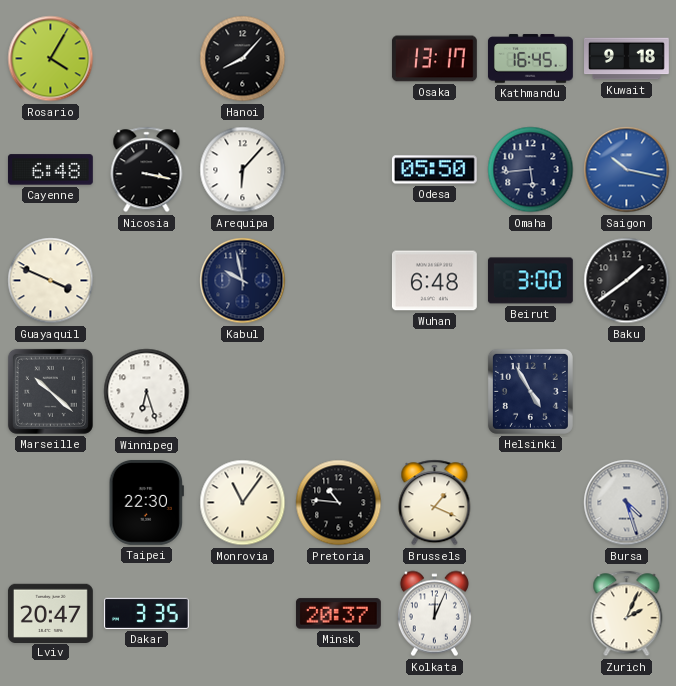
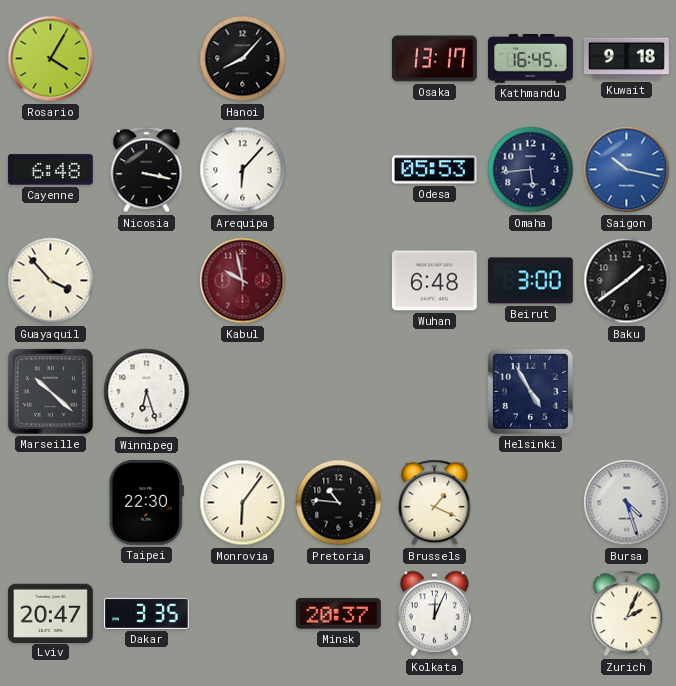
Odesa: 05:50 -> 05:53
Guayaquil: 3:49 -> 3:53
Kabul dial: navy -> burgundy
Monrovia: 11:06 -> 6:06
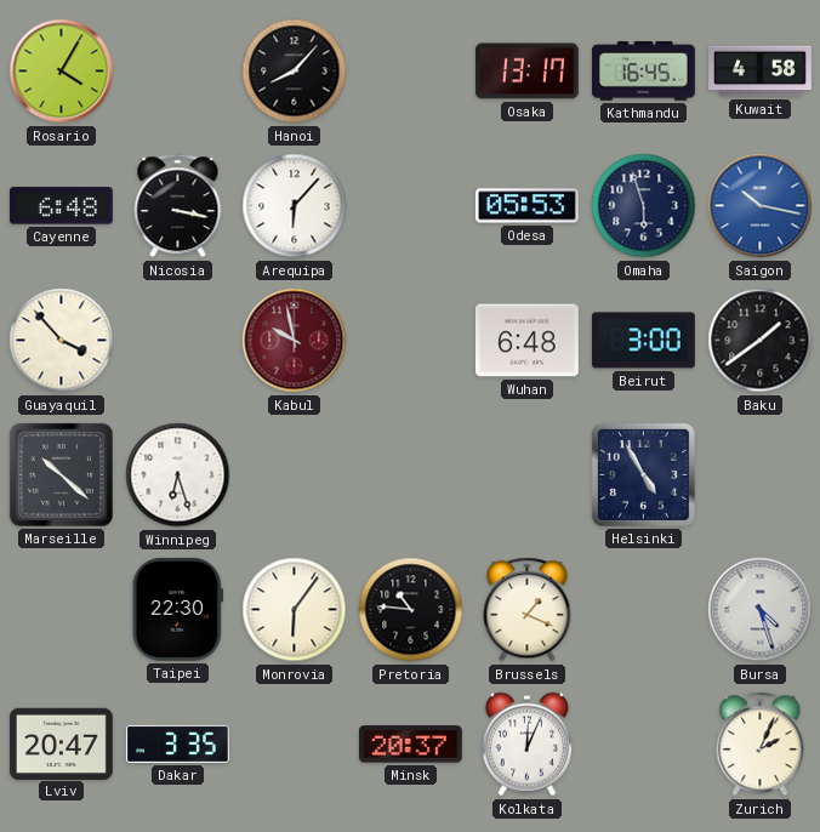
Kuwait: 9:18 -> 4:58
Omaha: 5:44 -> 5:57
